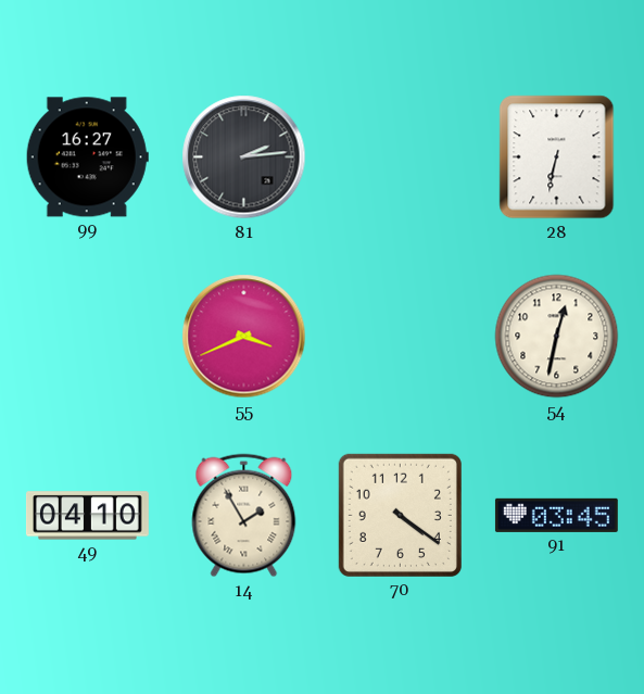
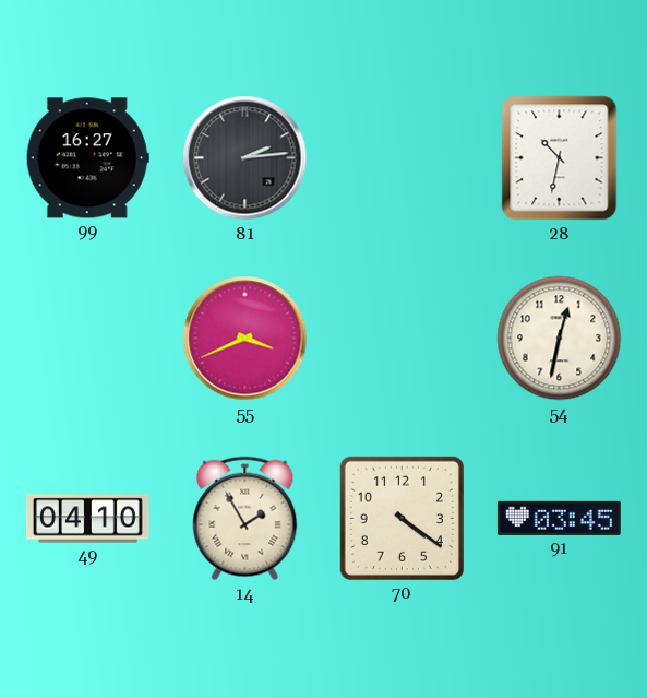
28: 6:32 -> 10:32
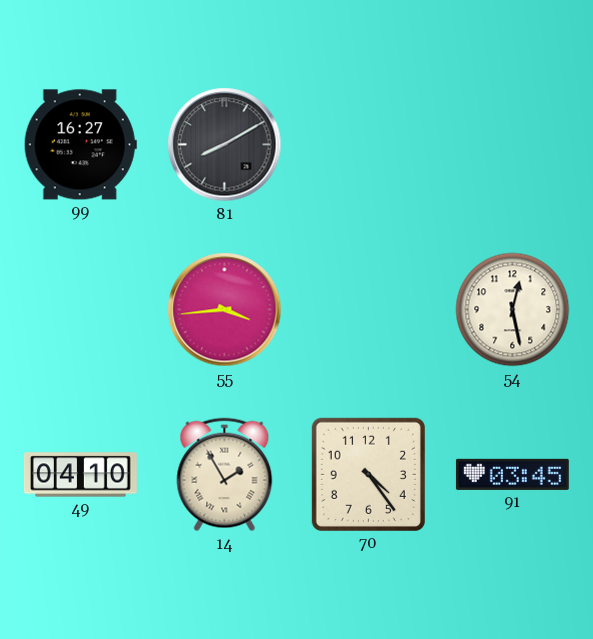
81: 2:14 -> 8:10
28: 10:32 -> none
55: 3:41 -> 3:44
54: 12:32 -> 12:28
70: 4:21 -> 4:24
